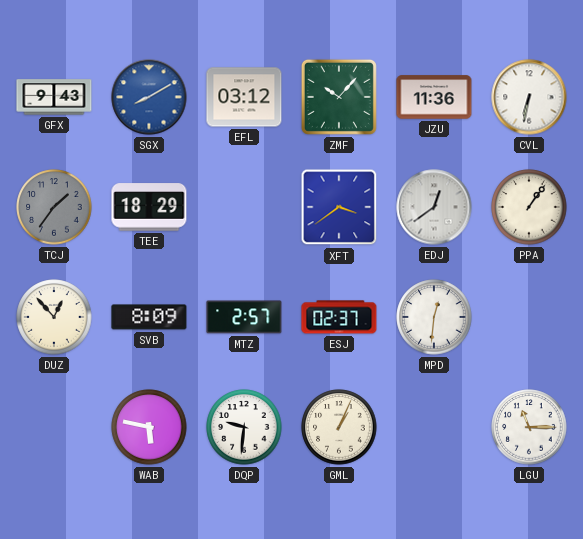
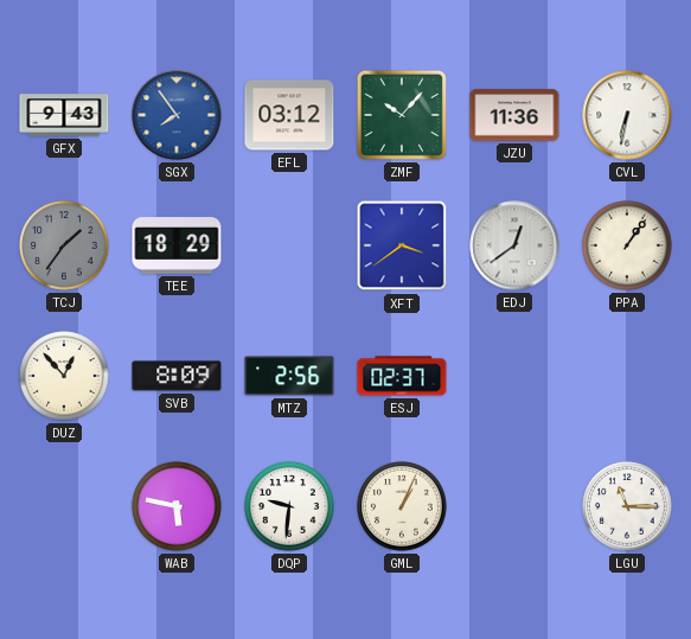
SGX: 8:10 -> 7:54
MTZ: 2:57 -> 2:56
MPD: 12:31 -> none
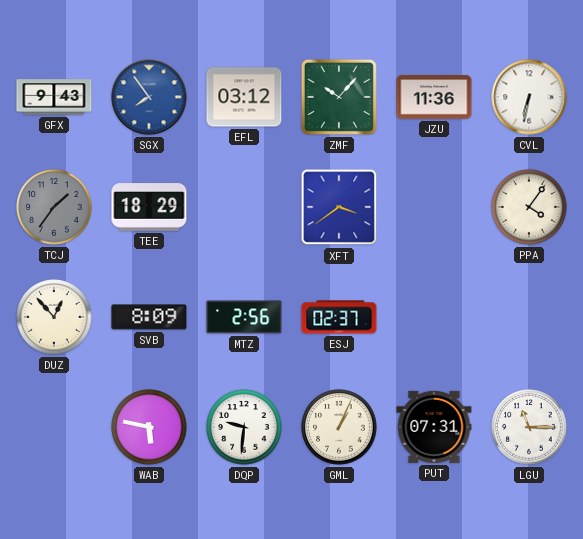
EDJ: 12:39 -> none
PPA: 1:06 -> 4:06
PUT: none -> 07:31
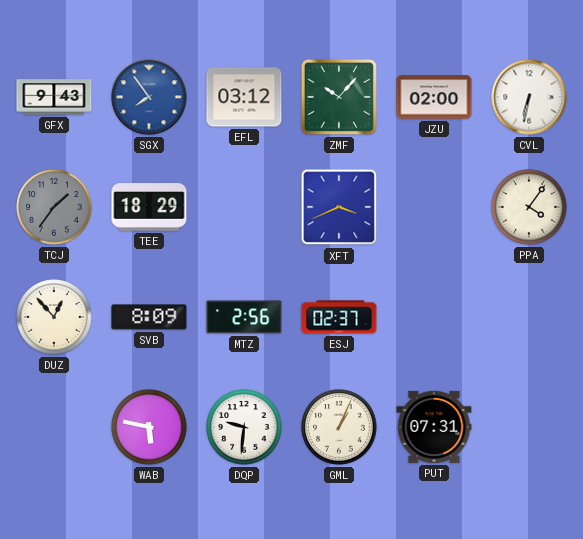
JZU: 11:36 -> 02:00
XFT: 3:39 -> 3:41
LGU: 11:15 -> none
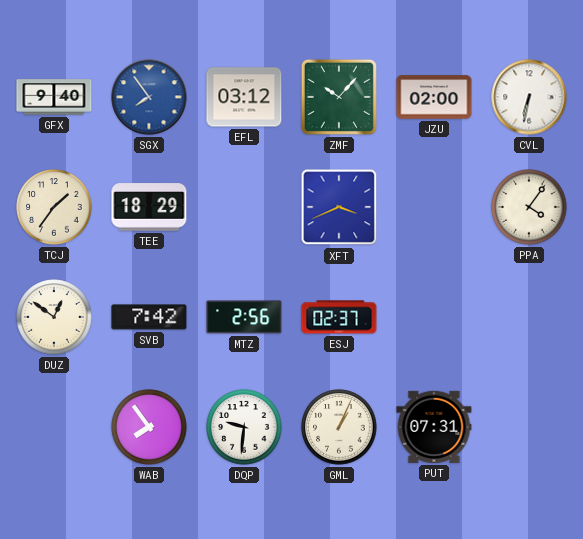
GFX: 9:43 -> 9:40
TCJ dial: grey -> cream
DUZ: 12:53 -> 12:51
SVB: 8:09 -> 7:42
WAB: 5:47 -> 7:54
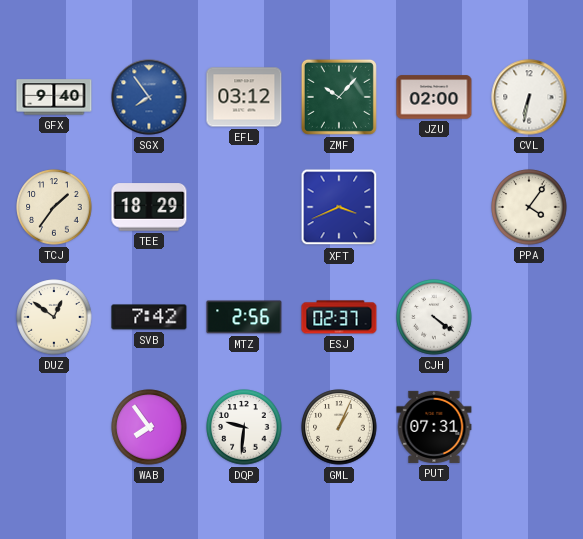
CJH: none -> 4:21
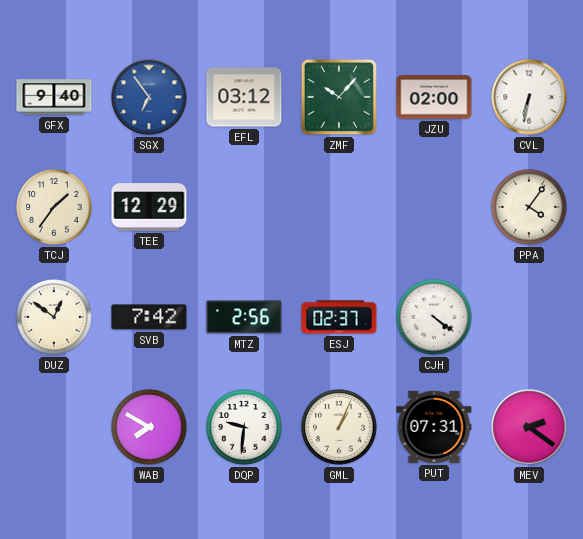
SGX: 7:54 -> 6:54
TEE: 18:29 -> 12:29
XFT: 3:41 -> none
WAB: 7:54 -> 7:50
MEV: none -> 2:21
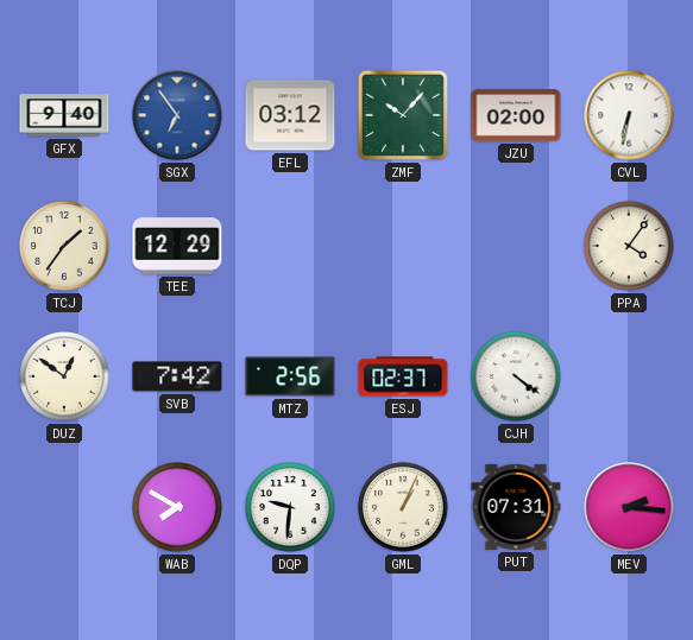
MEV: 2:21 -> 2:16
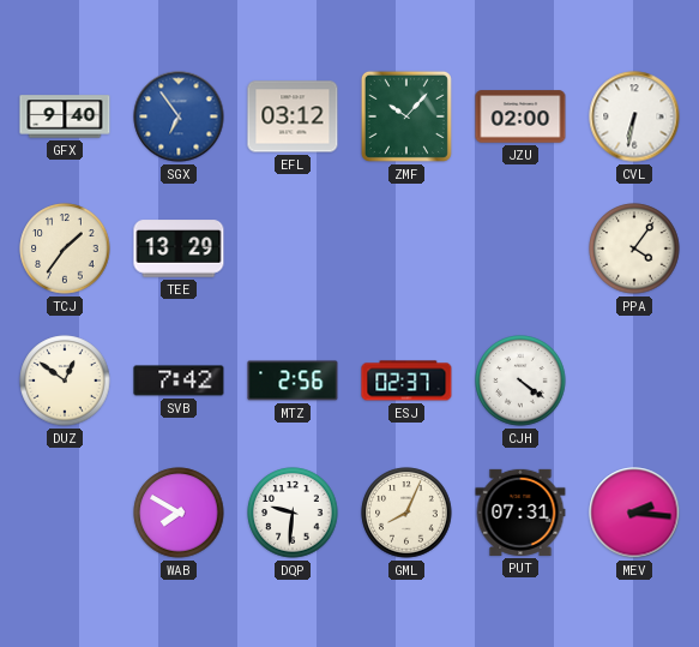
TEE: 12:29 -> 13:29
GML: 1:04 -> 8:04
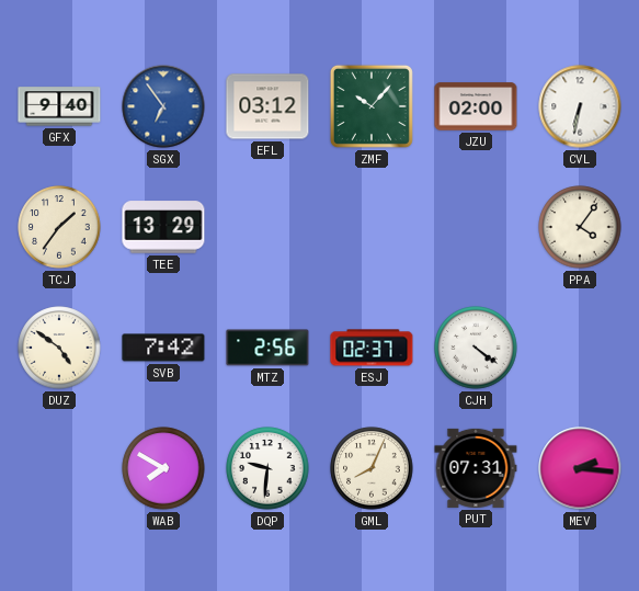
DUZ: 12:51 -> 4:51
